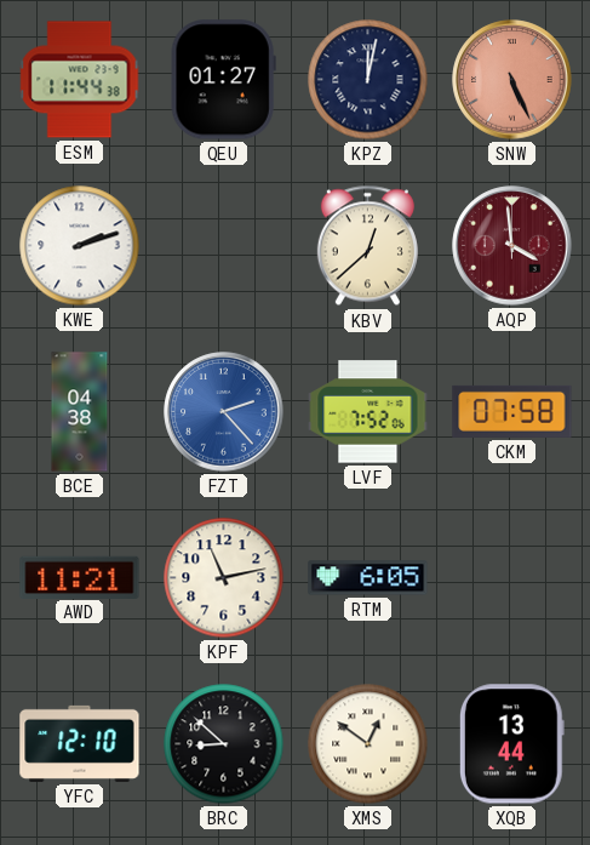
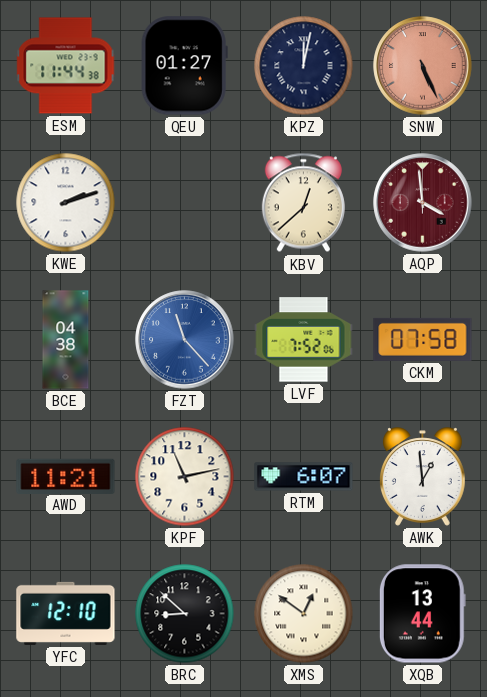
FZT: 2:23 -> 11:23
RTM: 6:05 -> 6:07
AWK: none -> 12:59
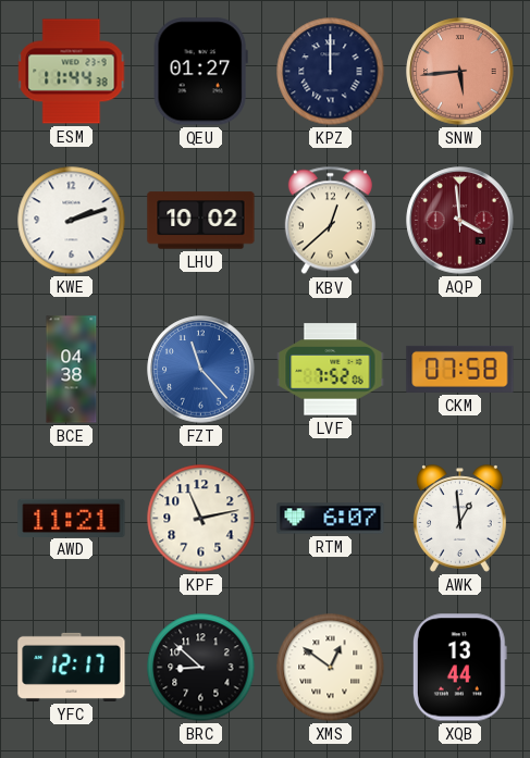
KPZ: 12:02 -> 12:00
SNW: 5:26 -> 5:44
LHU: none -> 10:02
YFC: 12:10 -> 12:17
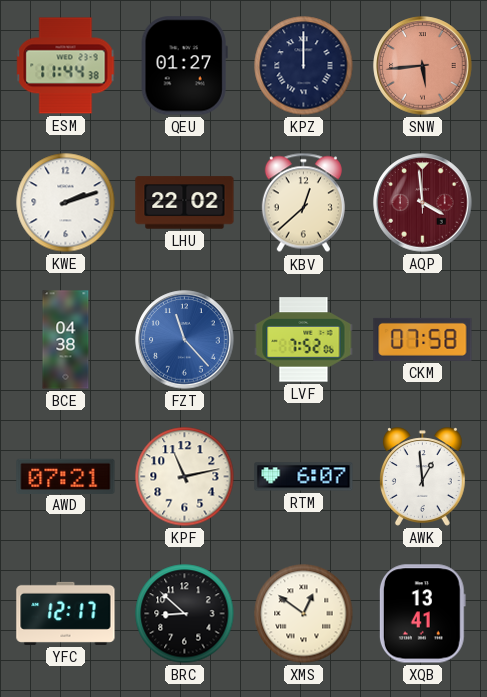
LHU: 10:02 -> 22:02
AWD: 11:21 -> 07:21
XQB: 13:44 -> 13:41
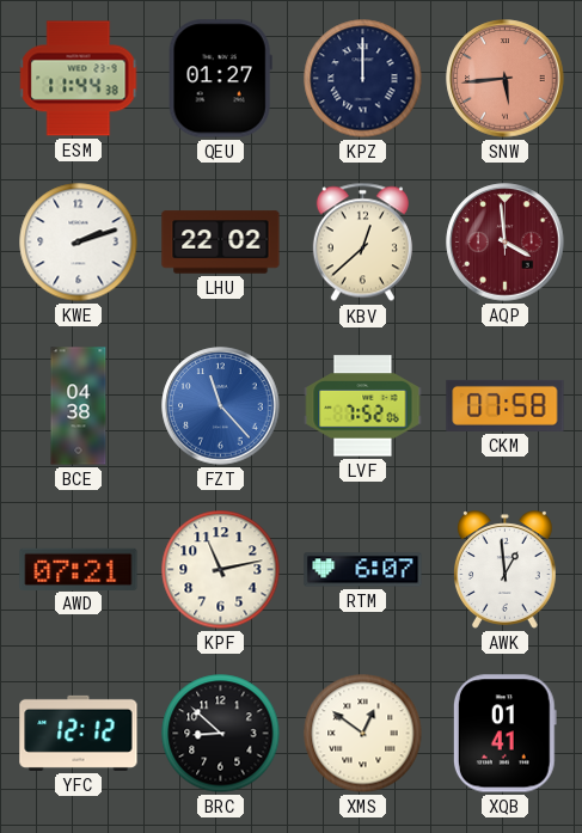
YFC: 12:17 -> 12:12
XQB: 13:41 -> 01:41
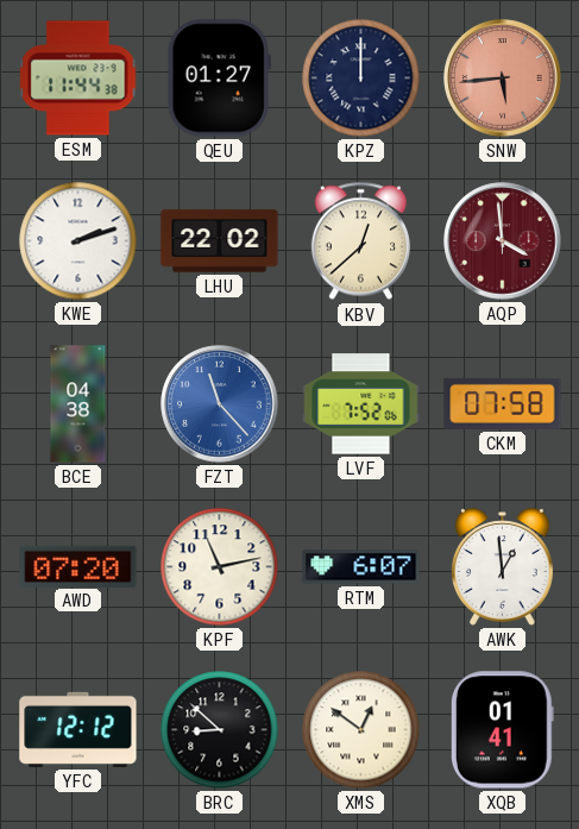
AWD: 07:21 -> 07:20
